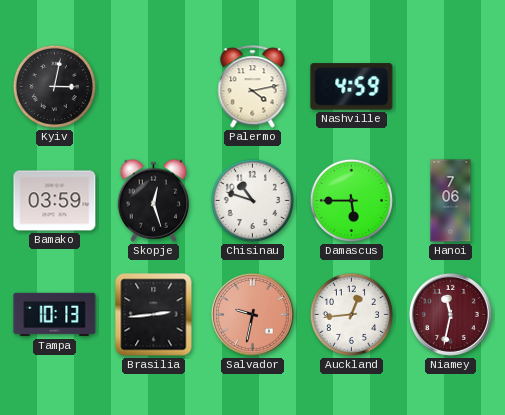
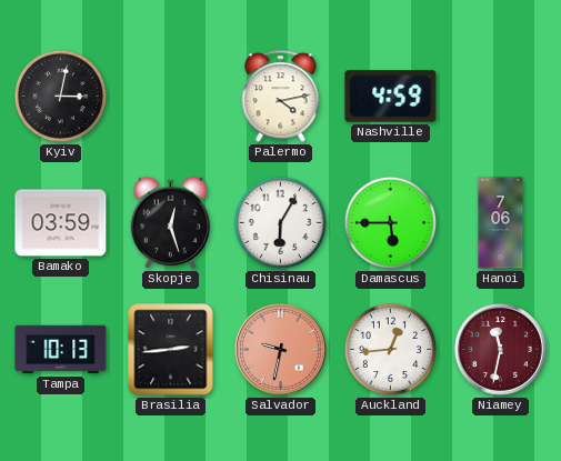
Chisinau: 10:48 -> 6:05
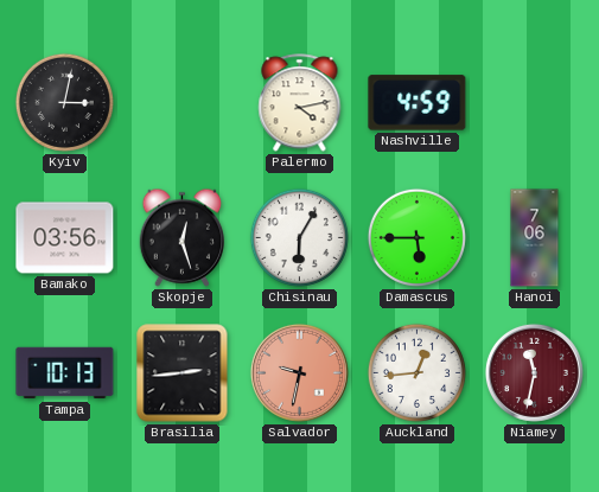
Bamako: 03:59 -> 03:56
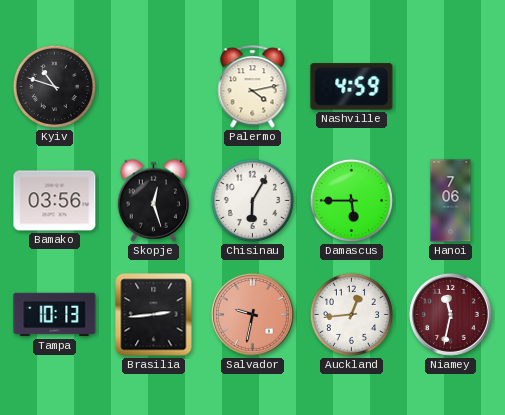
Kyiv: 3:02 -> 10:48
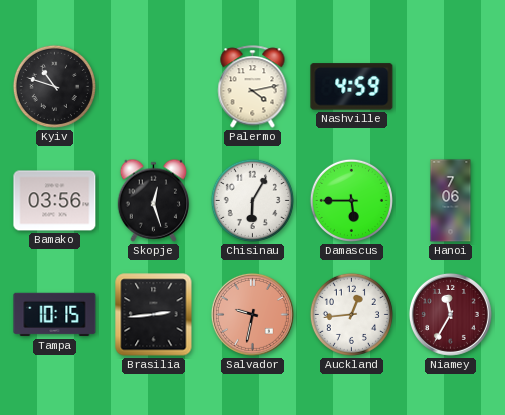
Tampa: 10:13 -> 10:15
Niamey: 11:32 -> 11:35
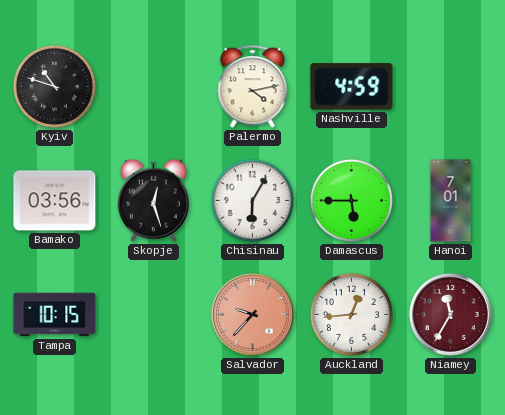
Hanoi: 7:06 -> 7:01
Brasilia: 2:44 -> none
Salvador: 9:32 -> 9:37
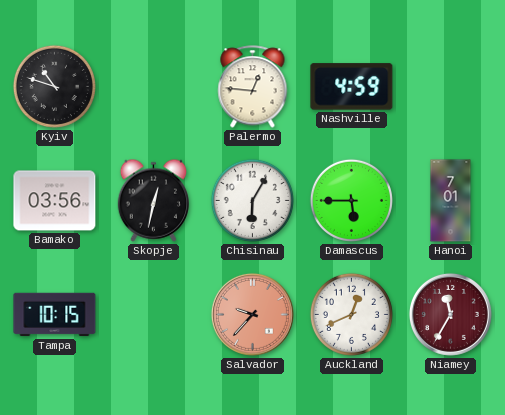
Palermo: 4:13 -> 12:46
Skopje: 12:27 -> 12:32
Auckland: 12:44 -> 12:41
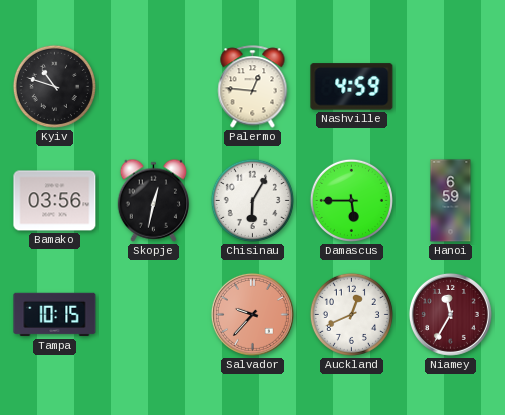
Hanoi: 7:01 -> 6:59
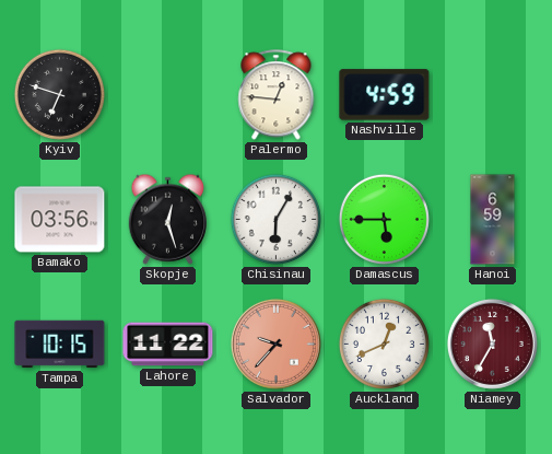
Kyiv: 10:48 -> 6:48
Skopje: 12:32 -> 12:27
Lahore: none -> 11:22
